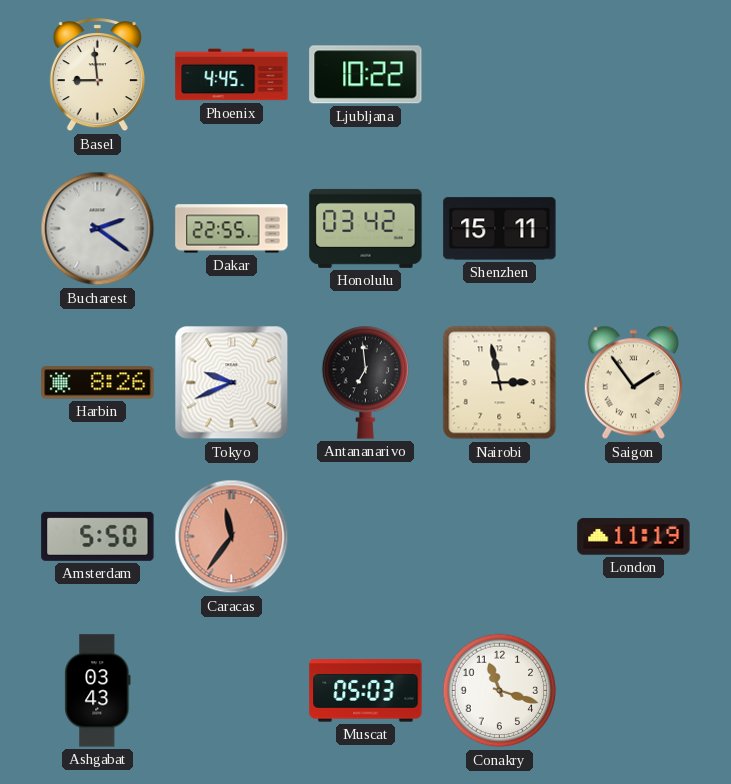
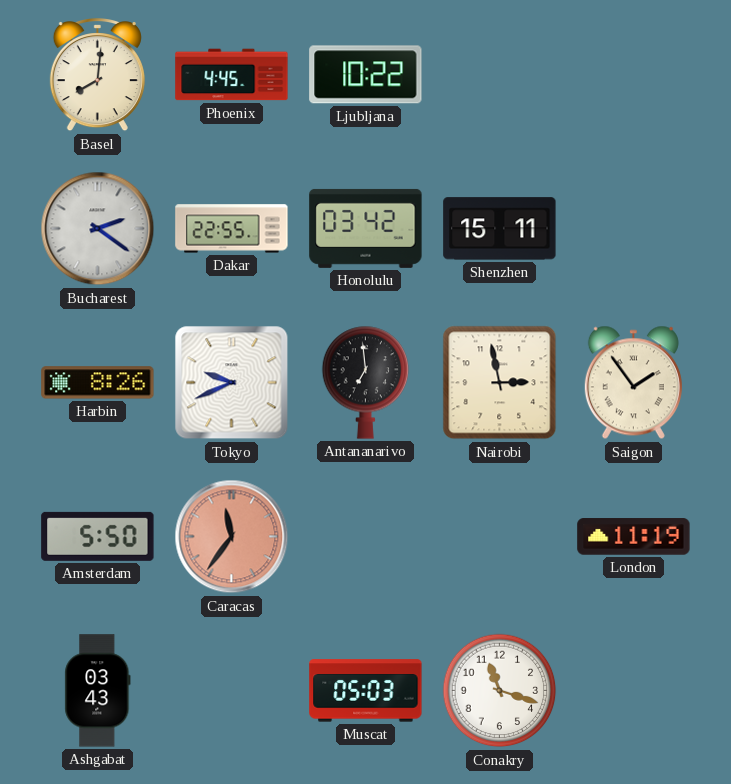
Basel: 8:59 -> 8:01
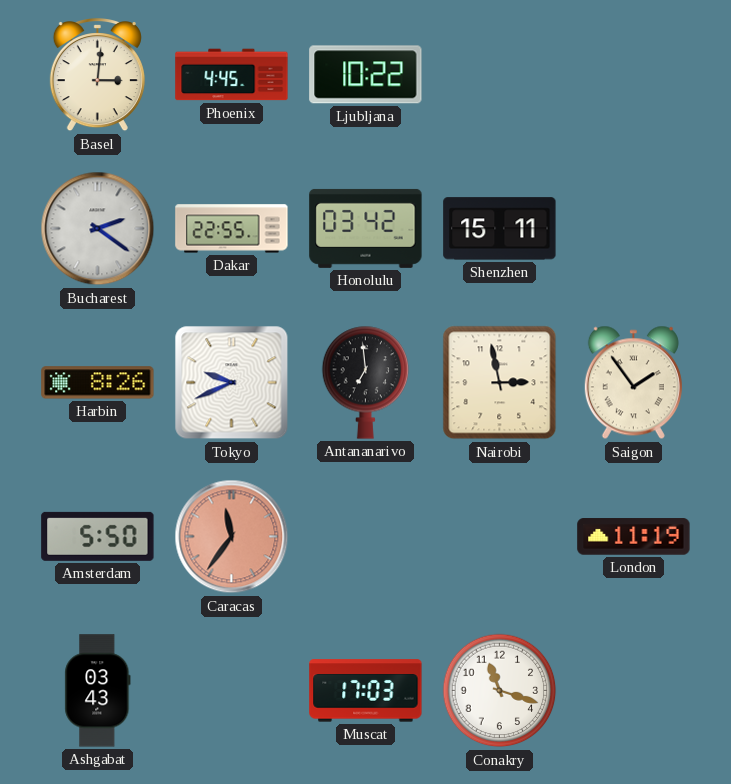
Basel: 8:01 -> 3:01
Muscat: 05:03 -> 17:03
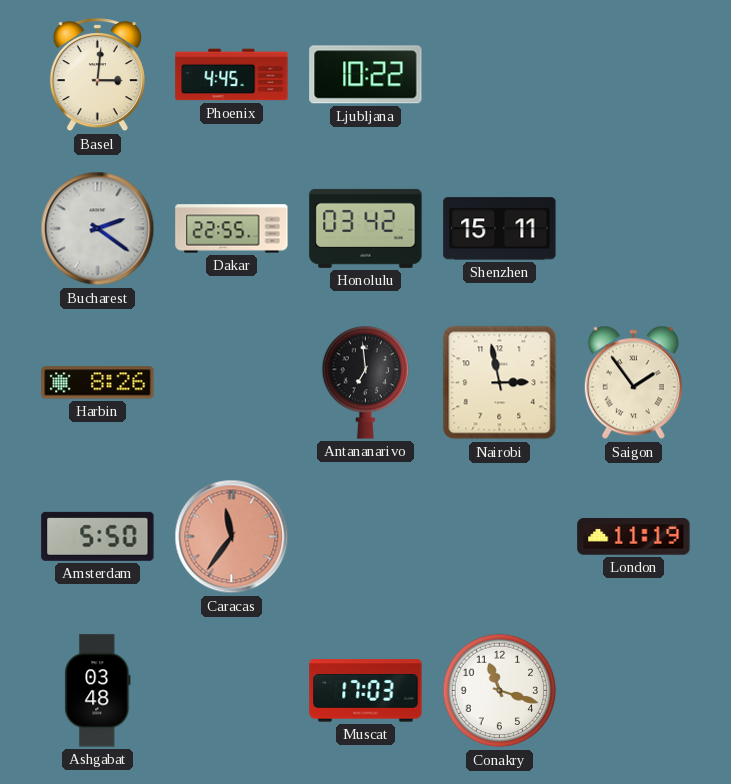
Tokyo: 9:41 -> none
Ashgabat: 03:43 -> 03:48
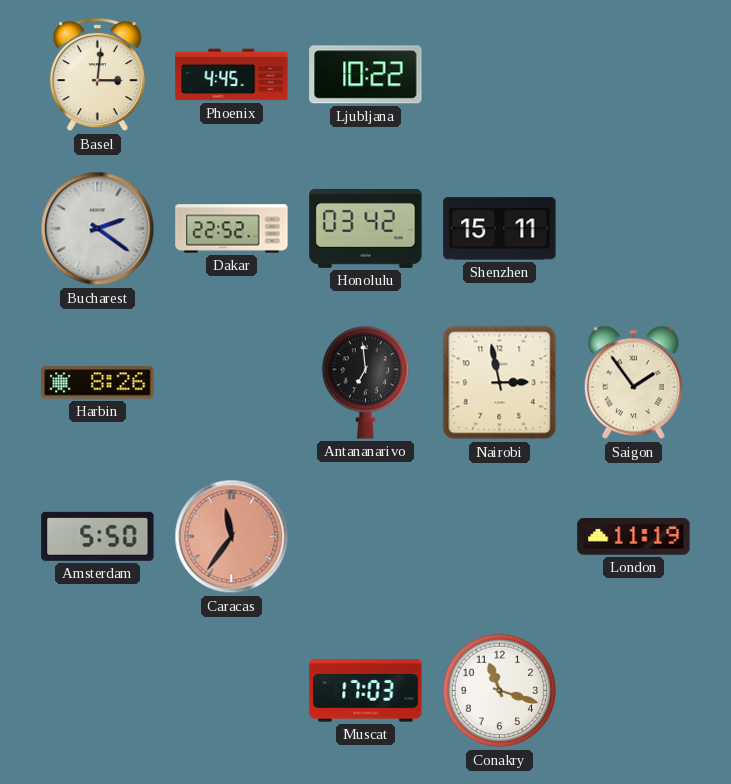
Dakar: 22:55 -> 22:52
Ashgabat: 03:48 -> none
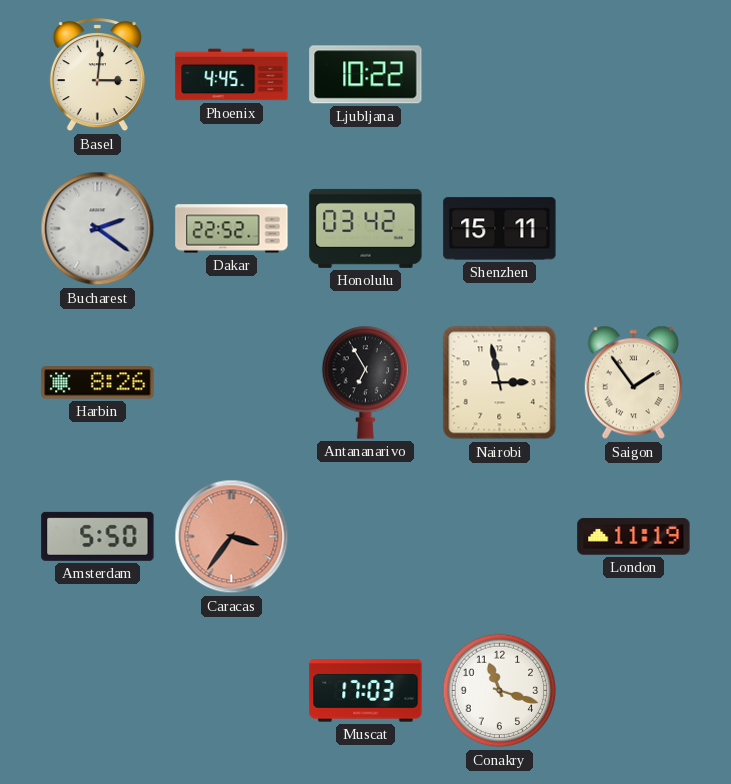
Antananarivo: 6:59 -> 6:55
Caracas: 11:36 -> 3:36
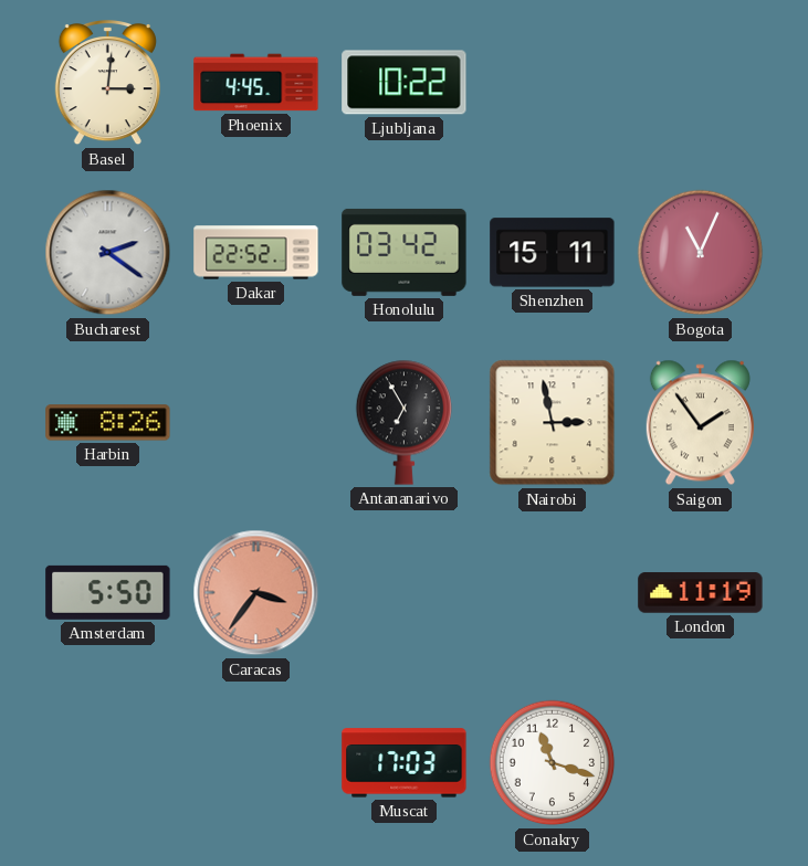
Bogota: none -> 11:04
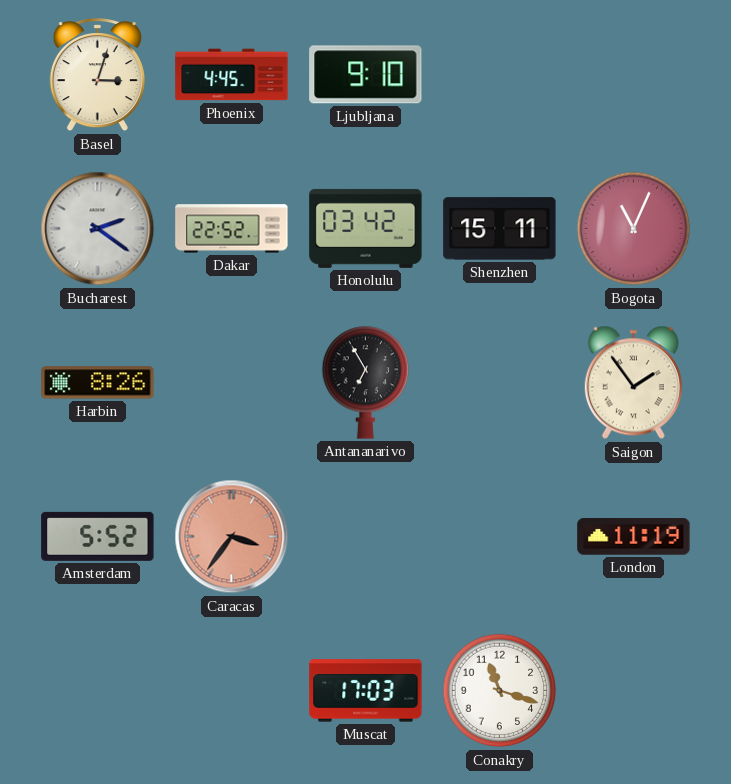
Basel: 3:01 -> 3:03
Ljubljana: 10:22 -> 9:10
Nairobi: 2:58 -> none
Amsterdam: 5:50 -> 5:52
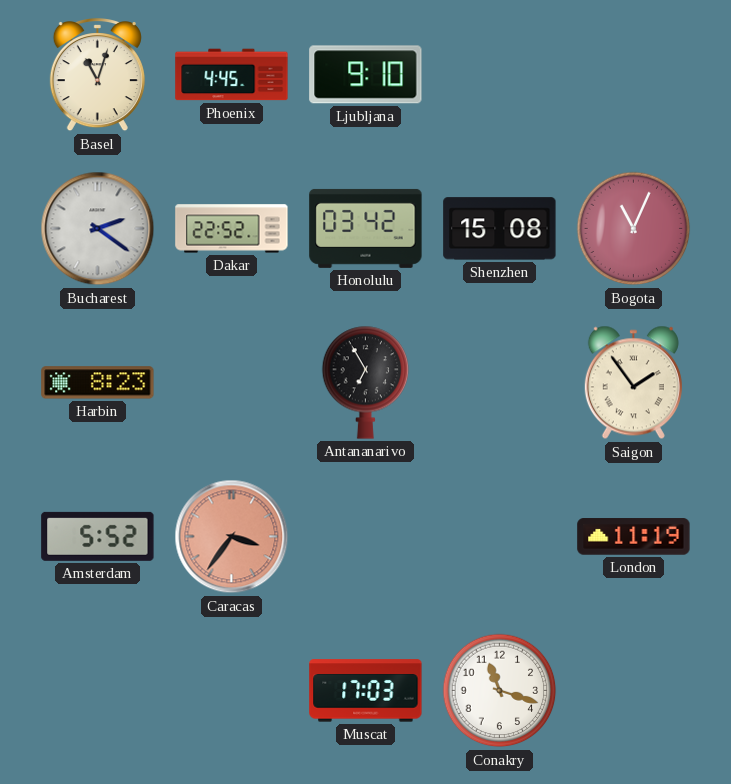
Basel: 3:03 -> 11:03
Shenzhen: 15:11 -> 15:08
Harbin: 8:26 -> 8:23
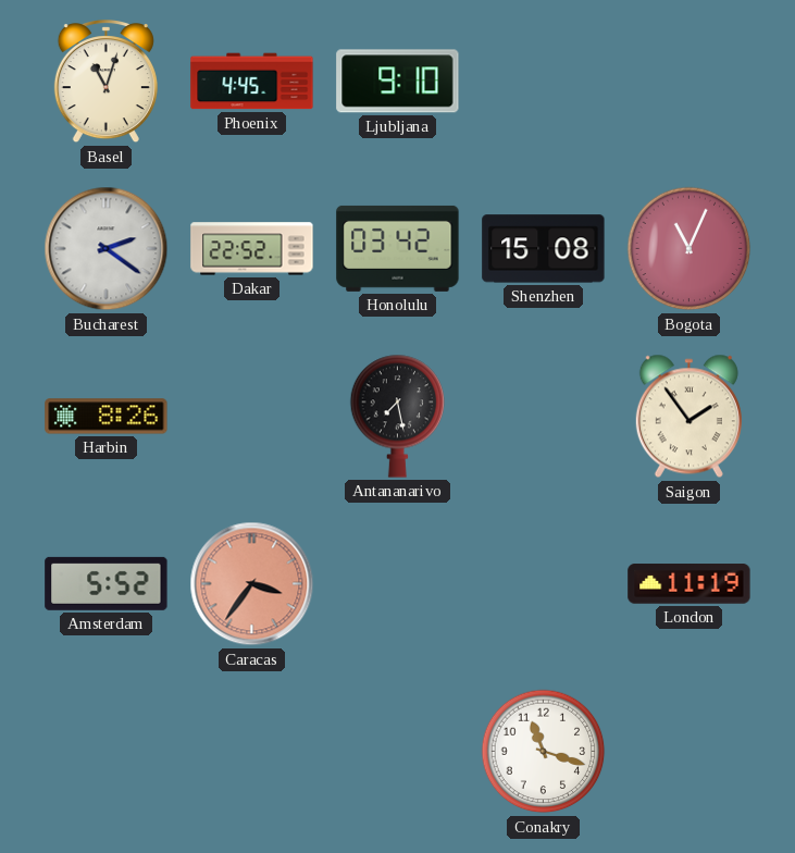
Harbin: 8:23 -> 8:26
Antananarivo: 6:55 -> 7:28
Muscat: 17:03 -> none
